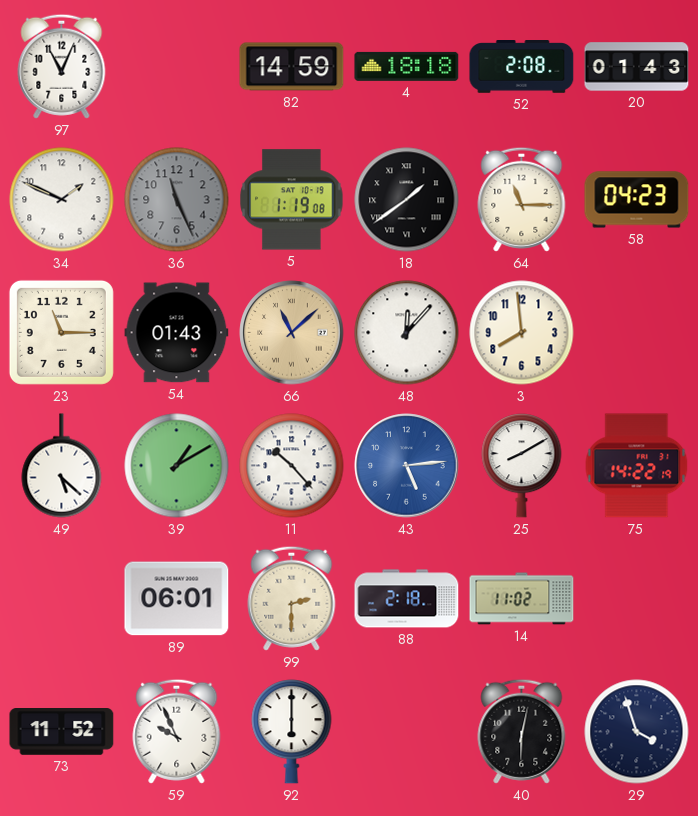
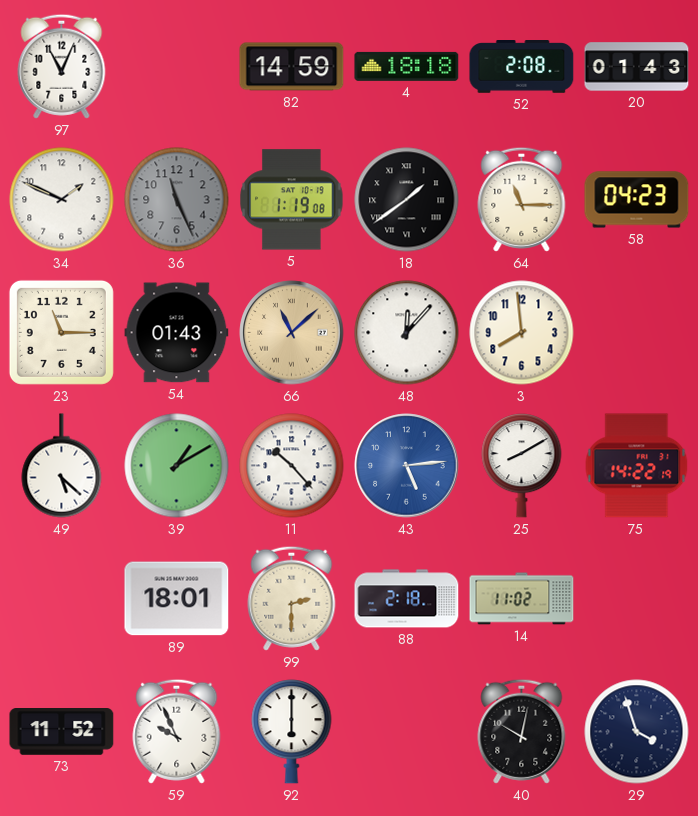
89: 06:01 -> 18:01
40: 6:02 -> 10:02
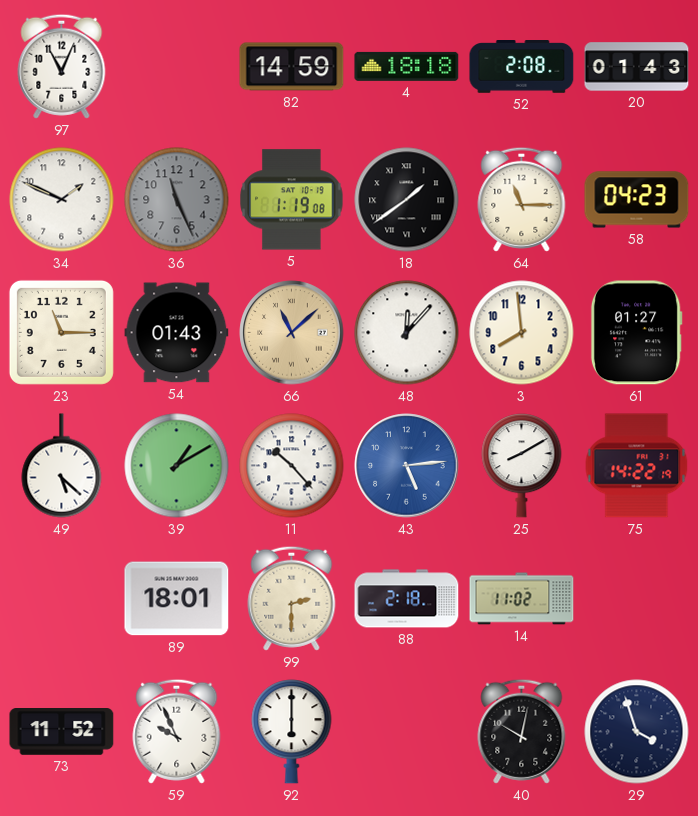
61: none -> 01:27
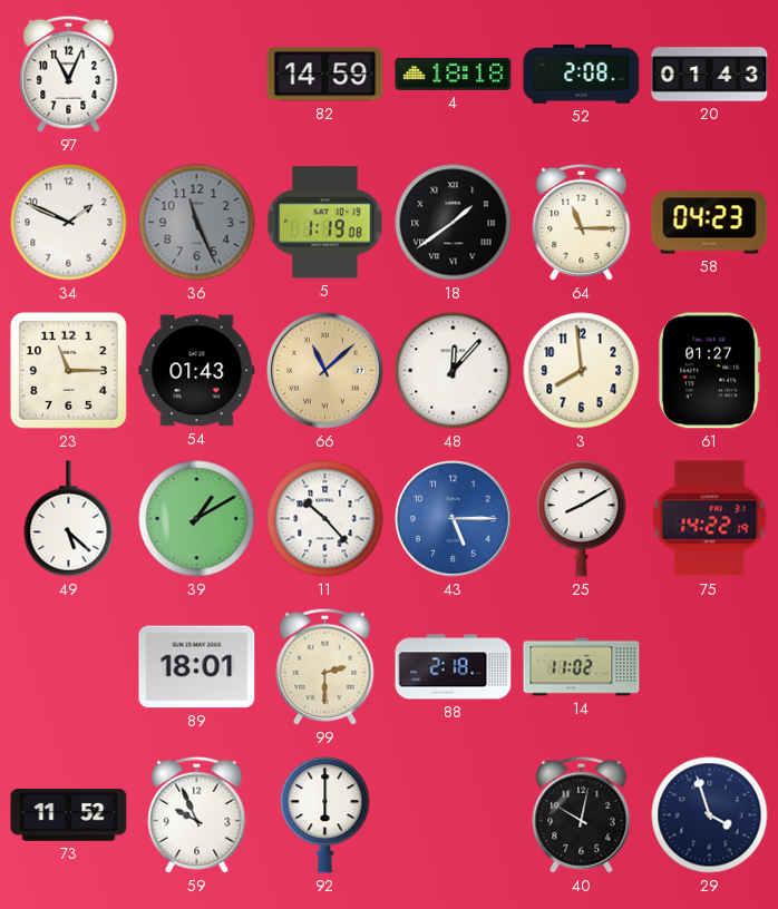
43: 5:14 -> 5:15
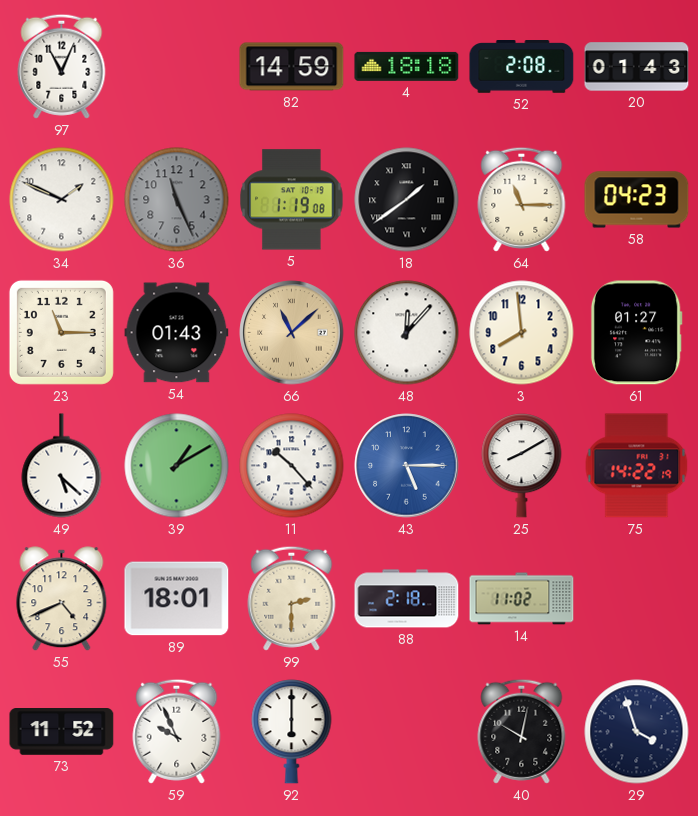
55: none -> 4:41
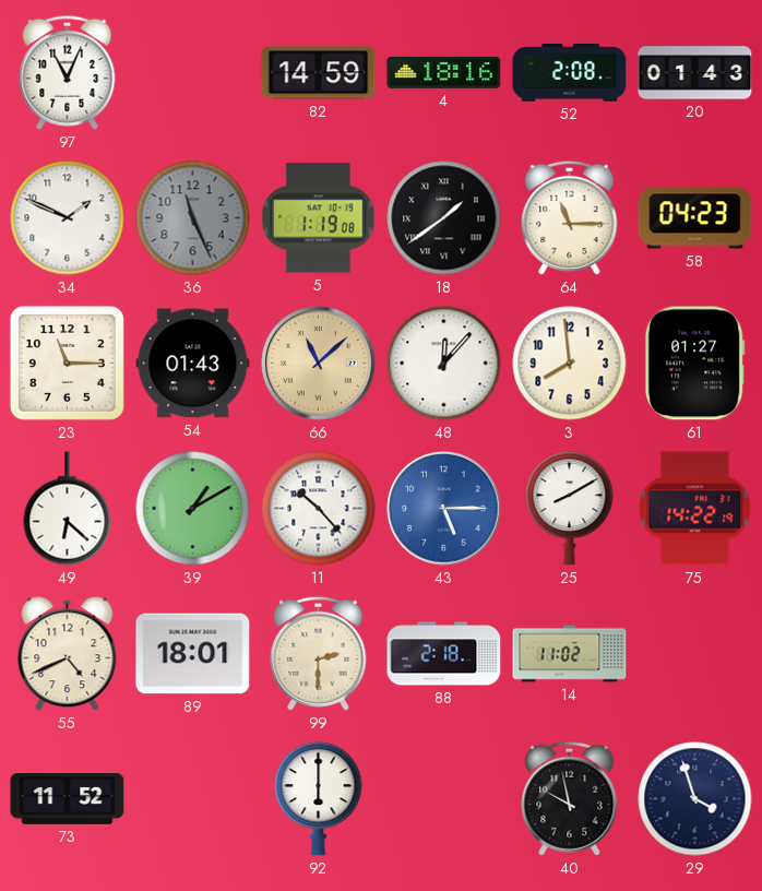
4: 18:18 -> 18:16
49: 5:22 -> 6:22
59: 9:56 -> none
40: 10:02 -> 9:58
